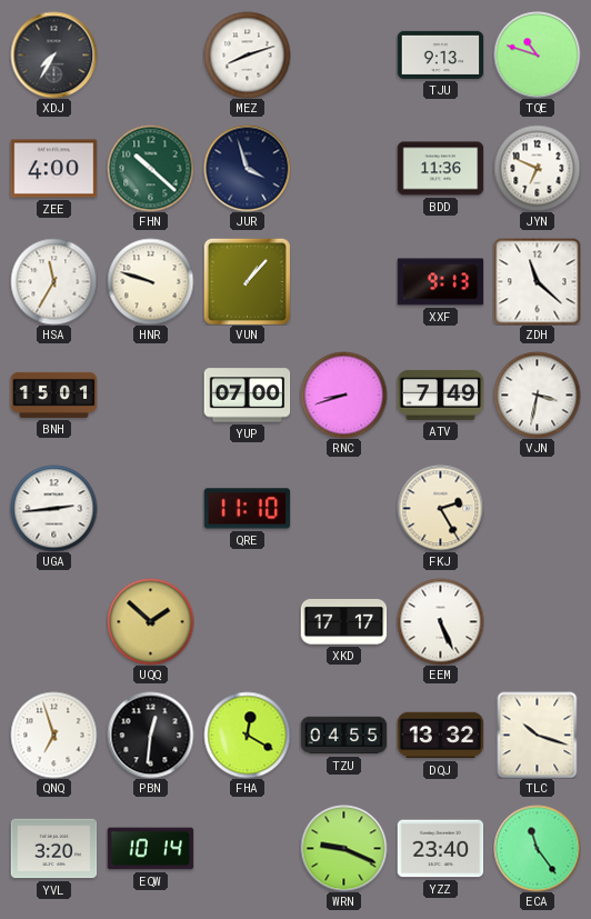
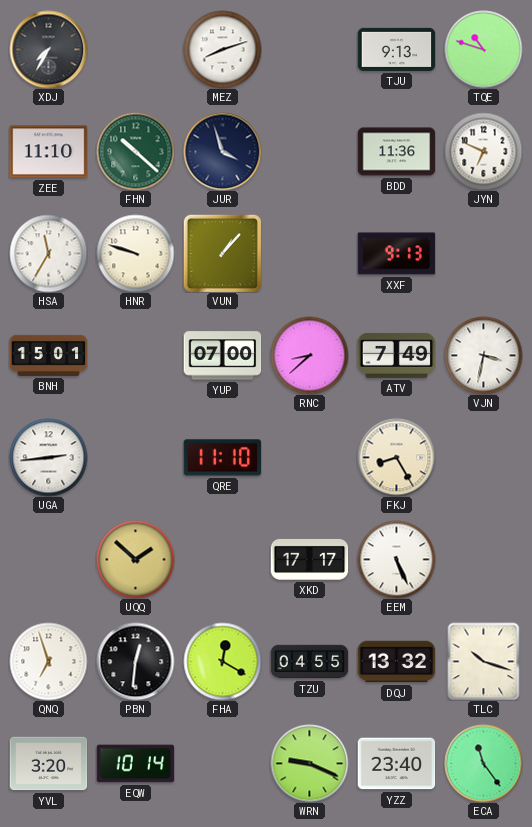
ZEE: 4:00 -> 11:10
ZDH: 11:22 -> none
RNC: 8:42 -> 8:38
FKJ: 2:25 -> 8:25
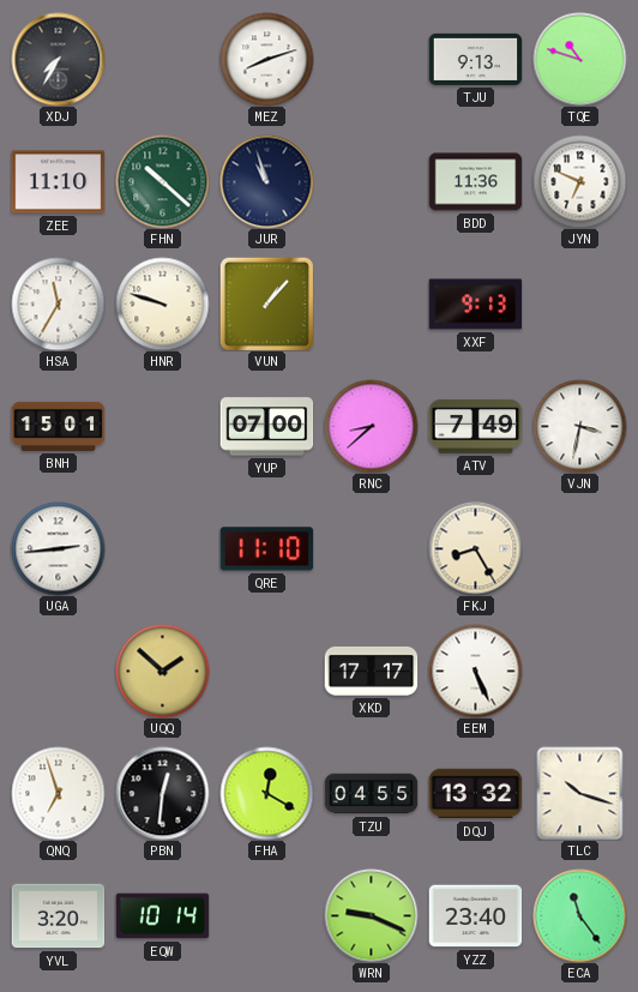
JUR: 3:57 -> 10:57
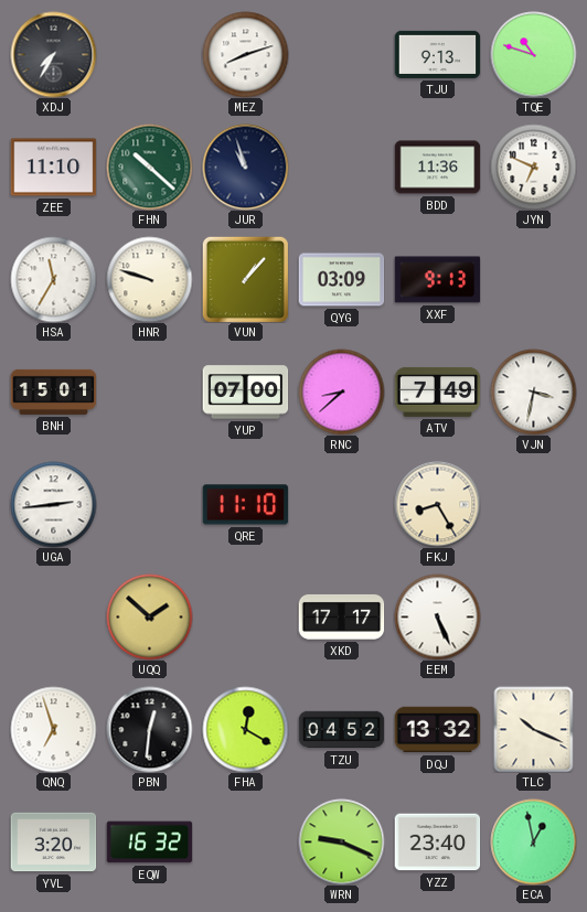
QYG: none -> 03:09
TZU: 04:55 -> 04:52
TLC: 10:18 -> 10:19
EQW: 10:14 -> 16:32
ECA: 11:24 -> 12:58
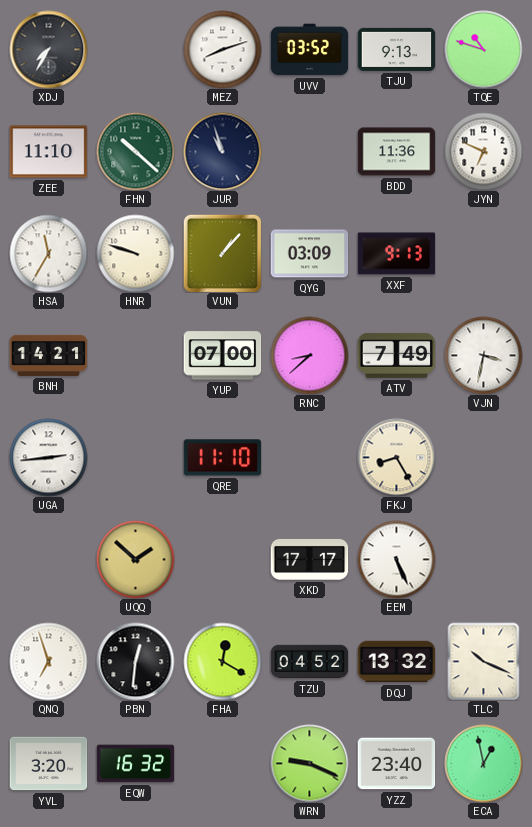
UVV: none -> 03:52
BNH: 15:01 -> 14:21
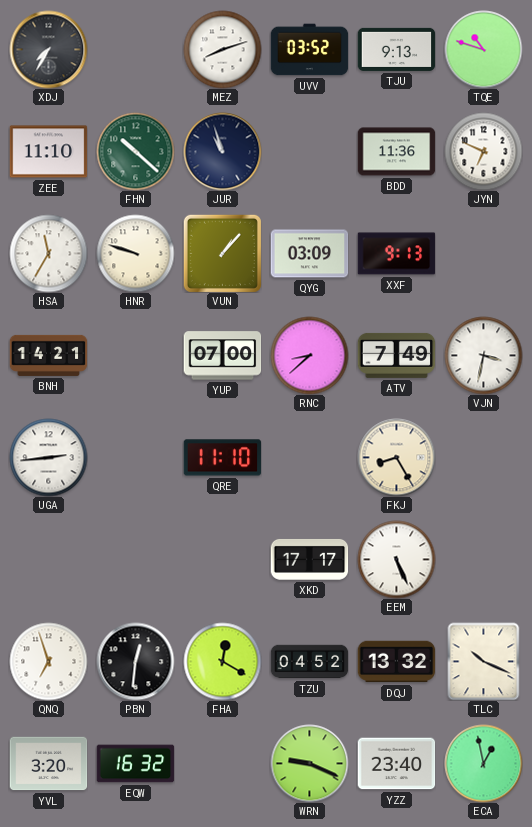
UQQ: 1:52 -> none
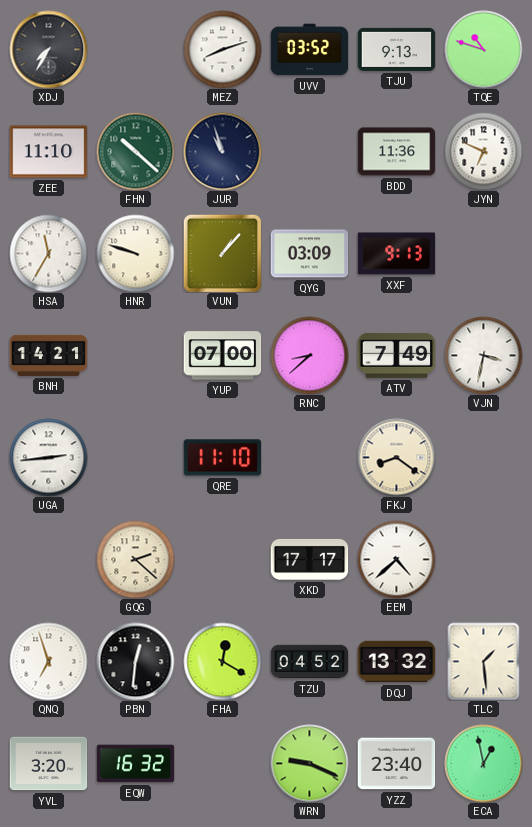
FKJ: 8:25 -> 8:21
GQG: none -> 2:22
EEM: 5:26 -> 4:38
TLC: 10:19 -> 1:29
